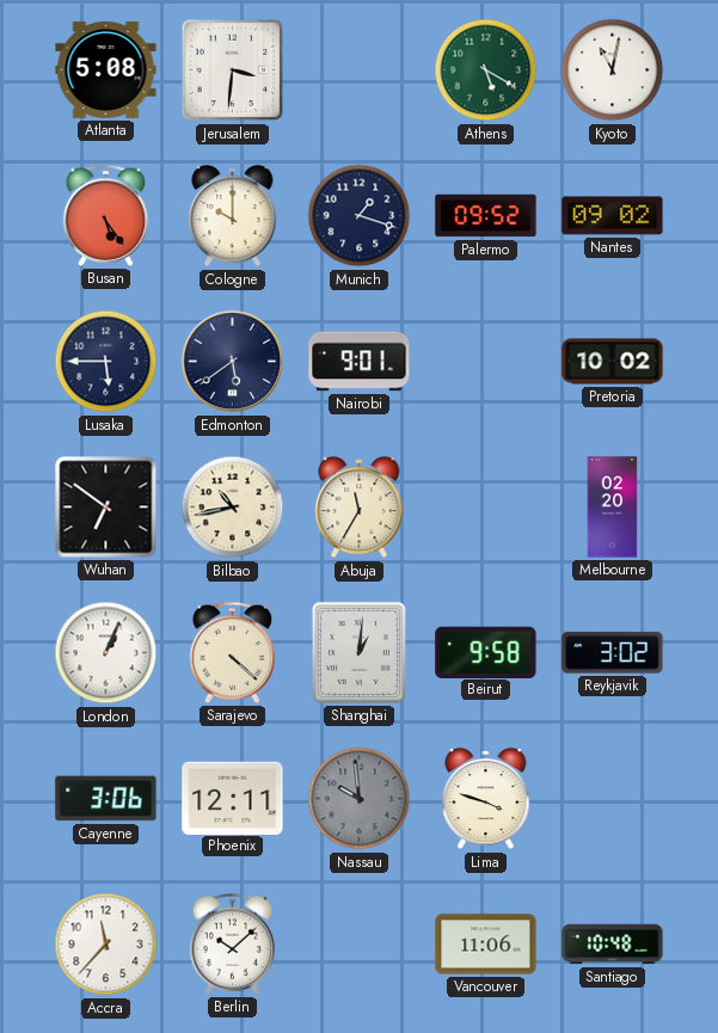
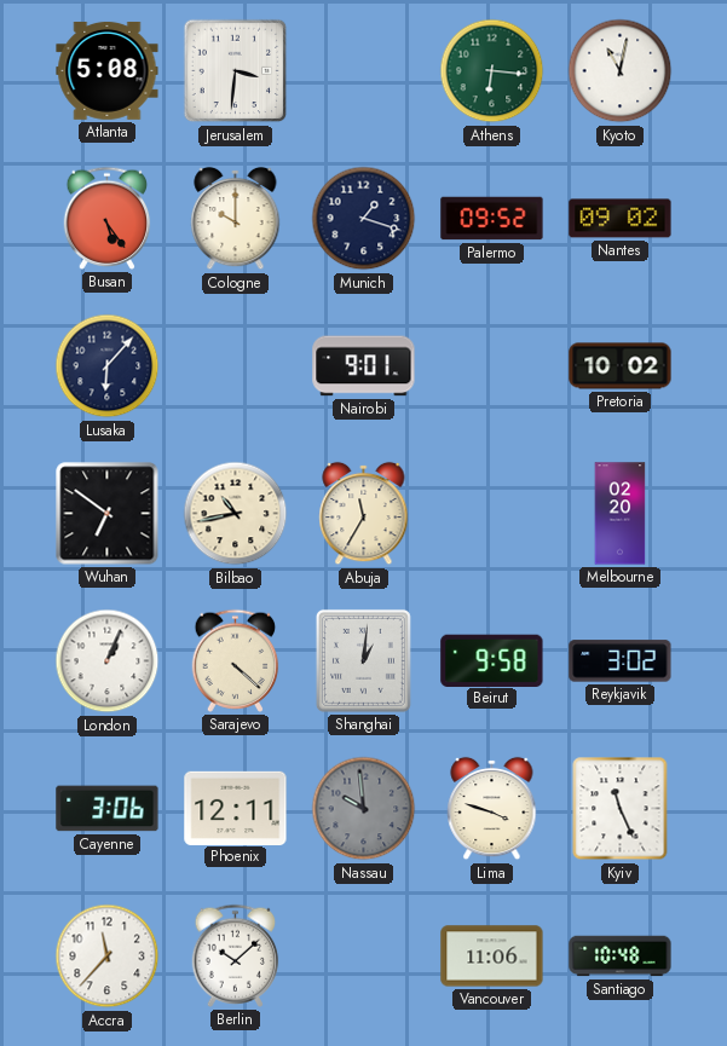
Athens: 5:20 -> 6:16
Lusaka: 5:45 -> 6:07
Edmonton: 5:39 -> none
Kyiv: none -> 11:26
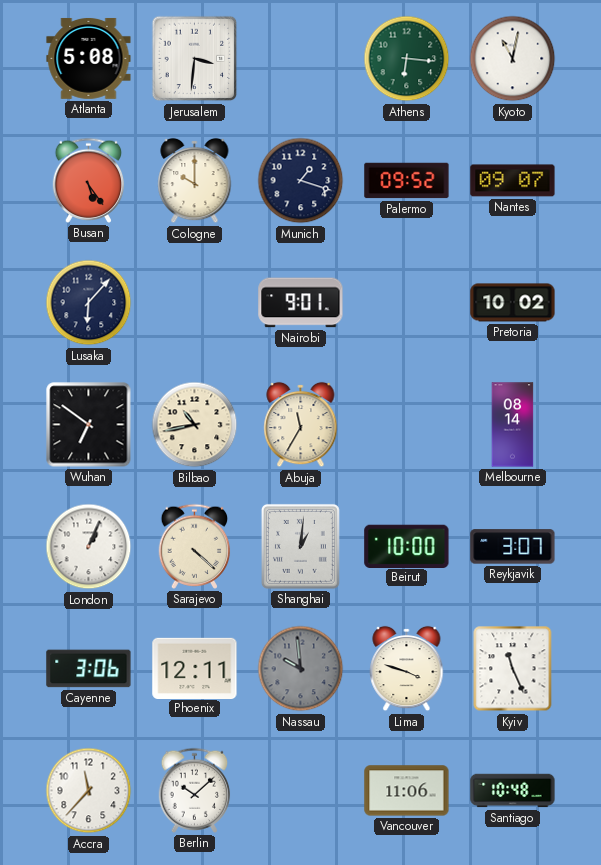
Nantes: 09:02 -> 09:07
Melbourne: 02:20 -> 08:14
Beirut: 9:58 -> 10:00
Reykjavik: 3:02 -> 3:07
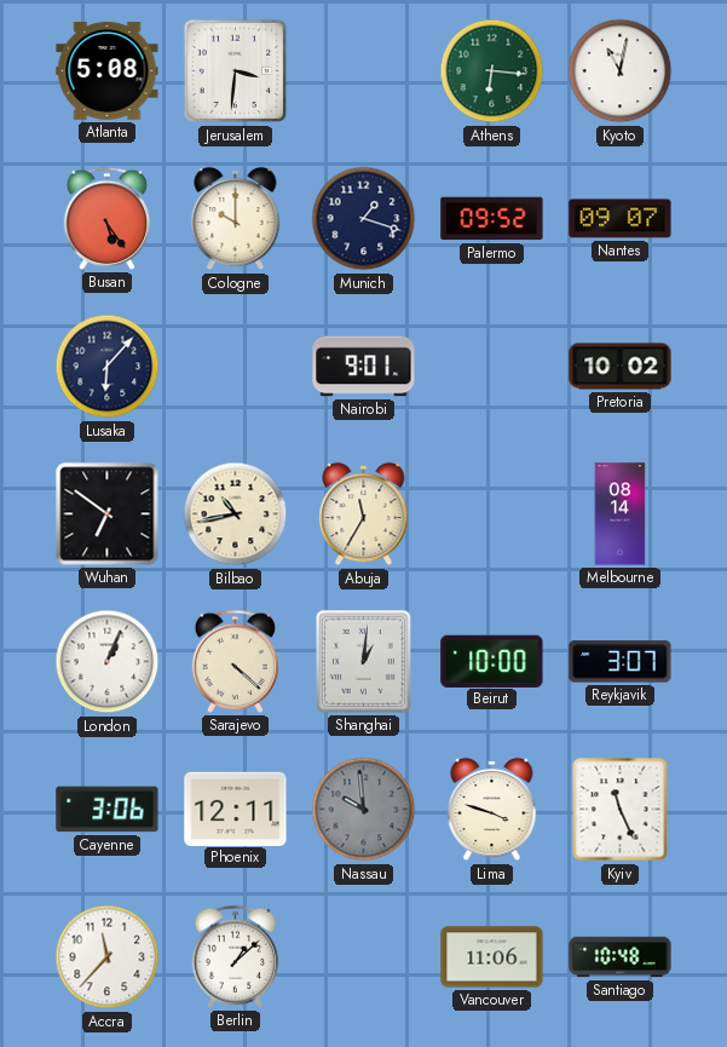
Berlin: 10:08 -> 1:08
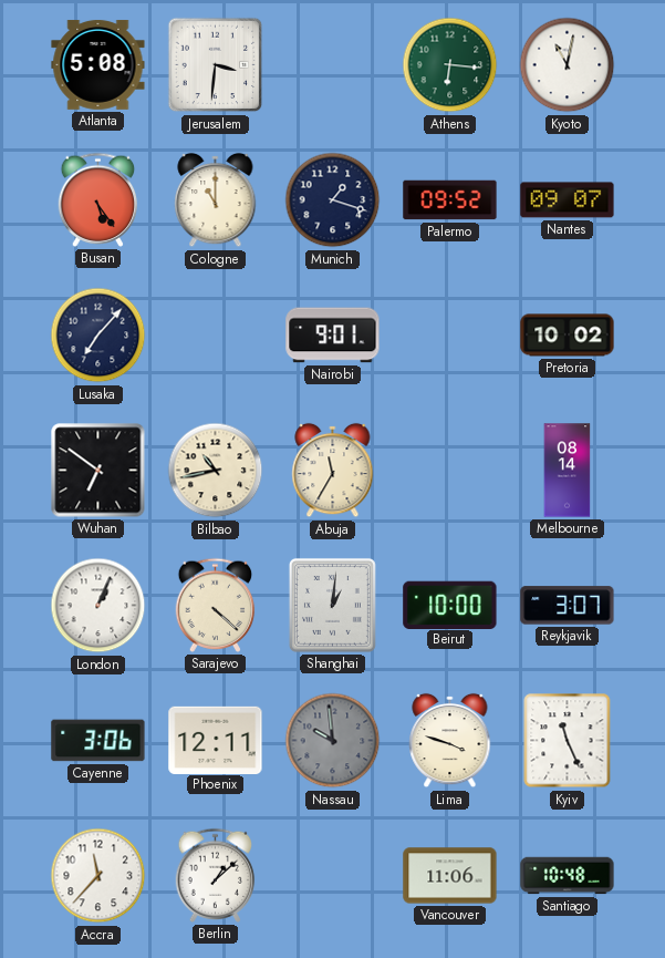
Cologne: 10:00 -> 11:00
Lusaka: 6:07 -> 7:07
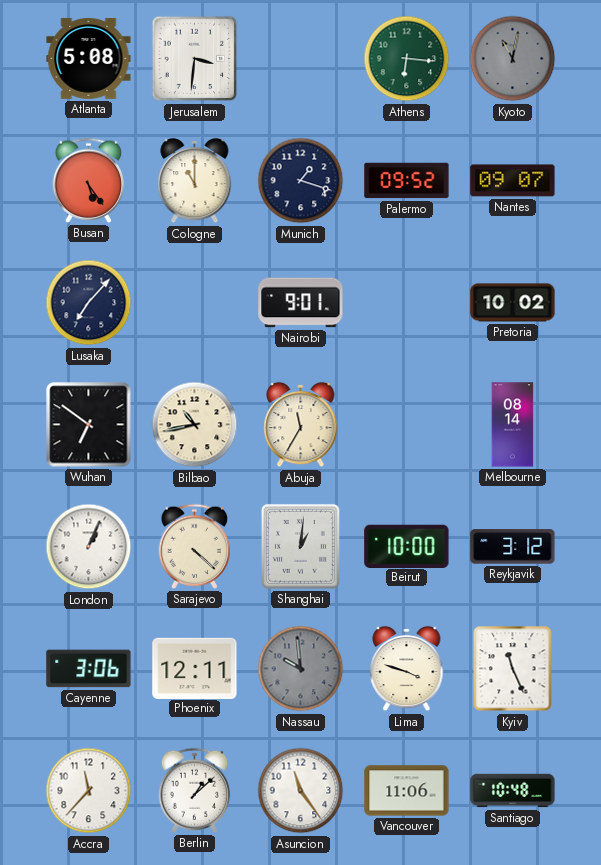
Kyoto dial: white -> grey
Reykjavik: 3:07 -> 3:12
Asuncion: none -> 11:24
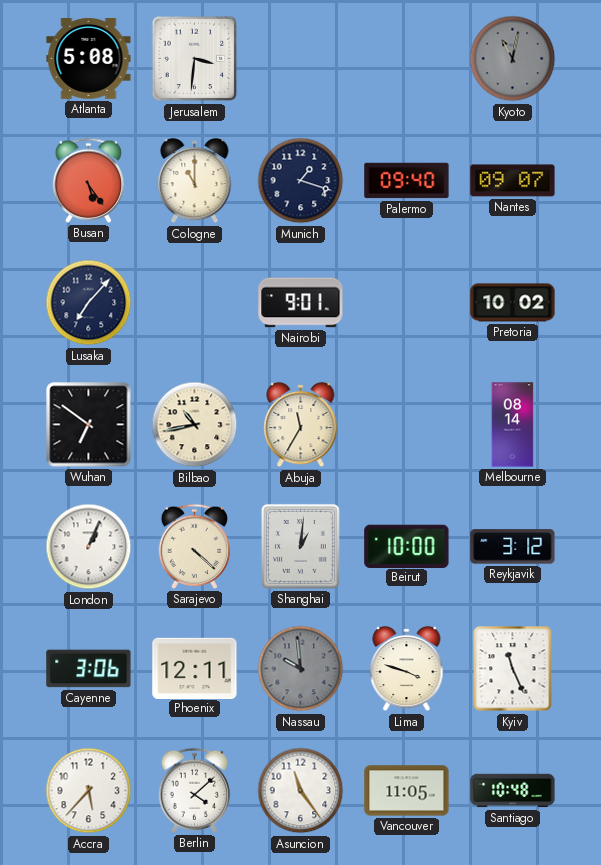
Athens: 6:16 -> none
Palermo: 09:52 -> 09:40
Accra: 11:37 -> 5:37
Berlin: 1:08 -> 4:08
Vancouver: 11:06 -> 11:05
